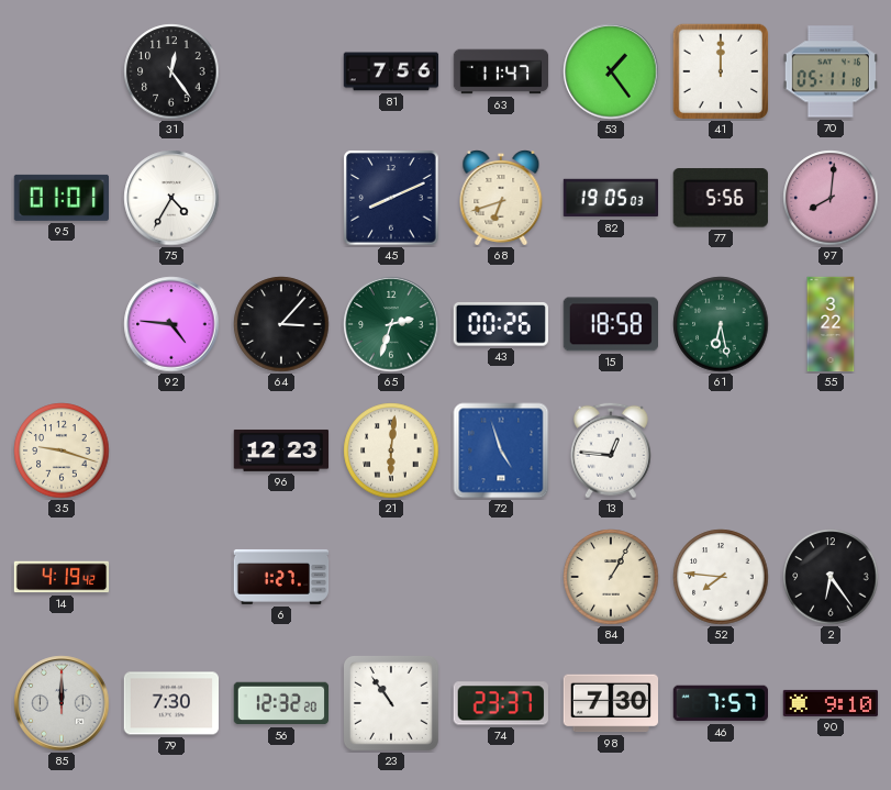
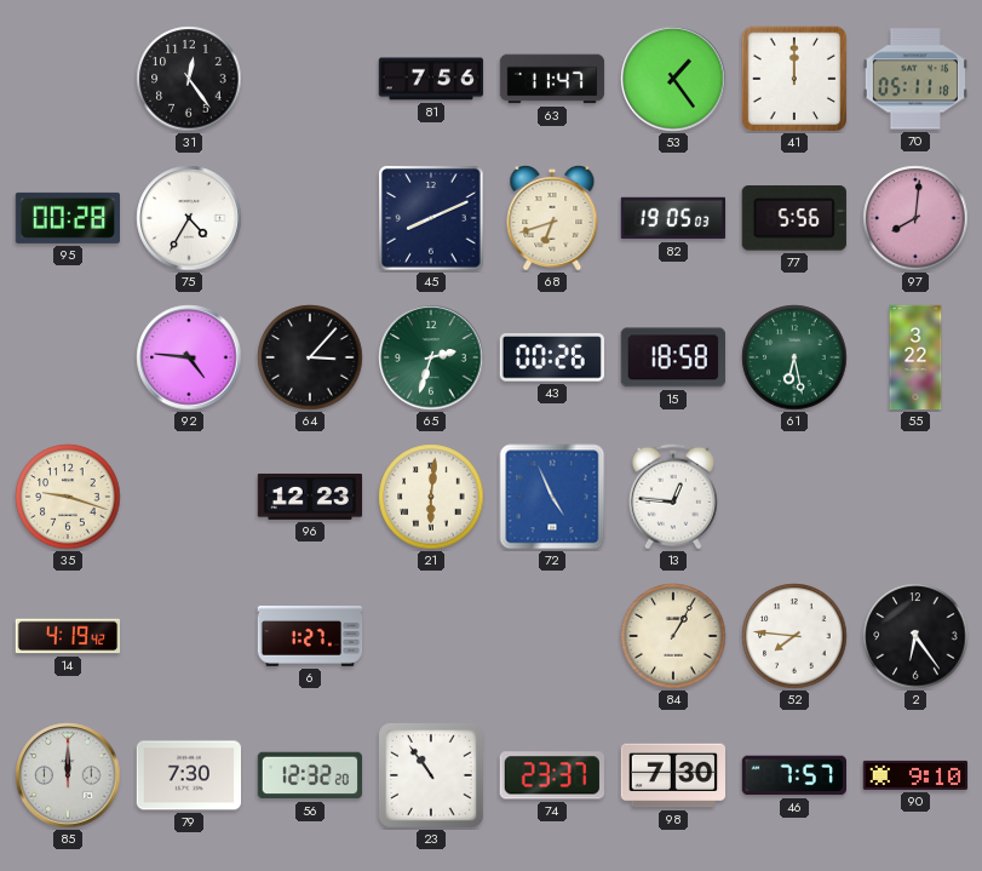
95: 01:01 -> 00:28
72: 4:57 -> 4:56
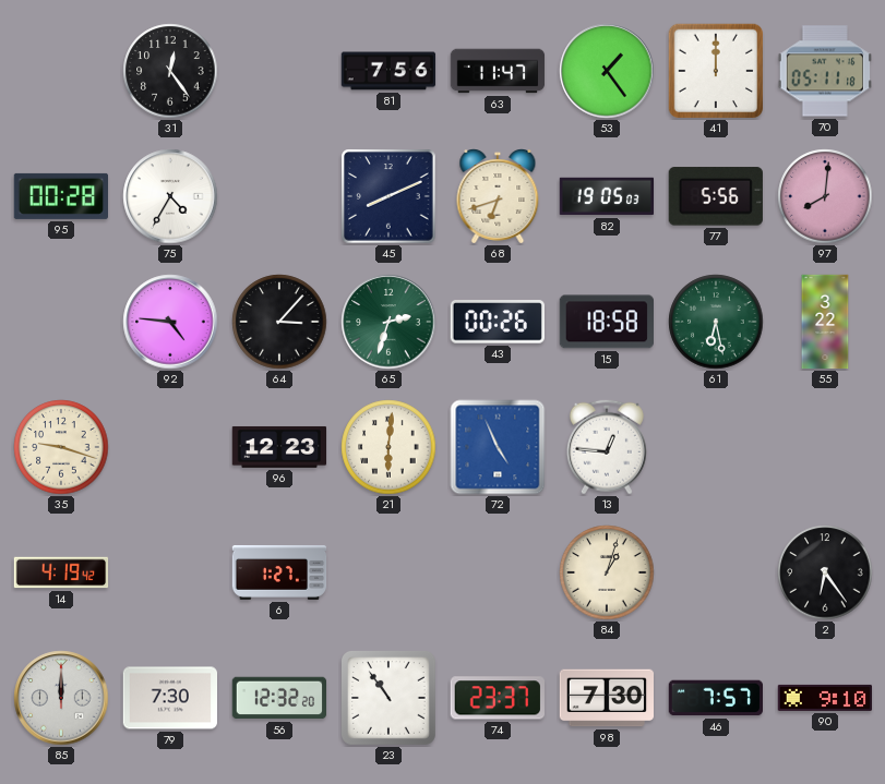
84: 1:05 -> 1:03
52: 7:46 -> none
